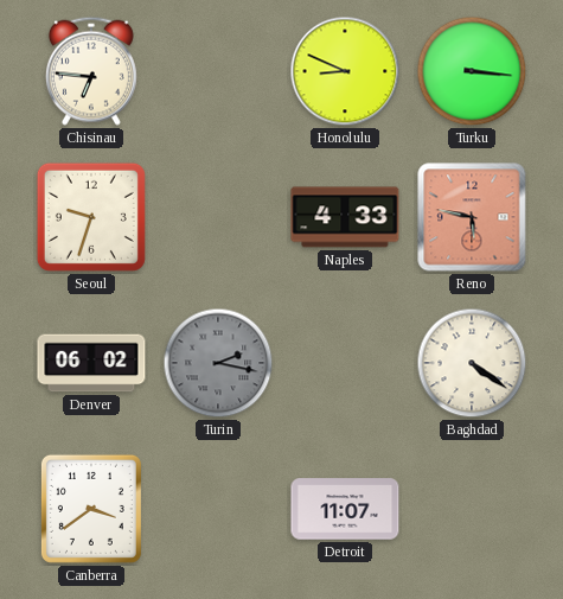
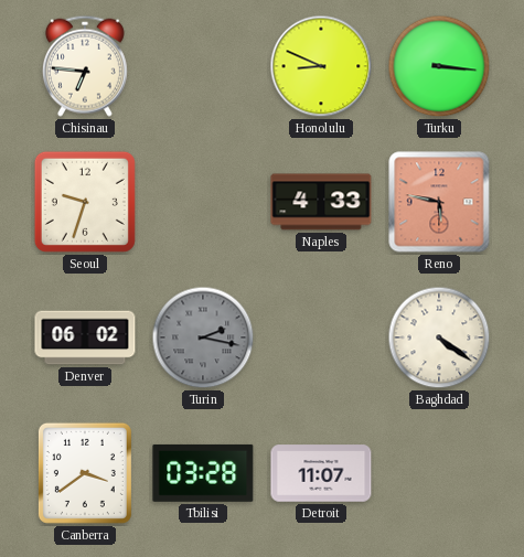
Tbilisi: none -> 03:28
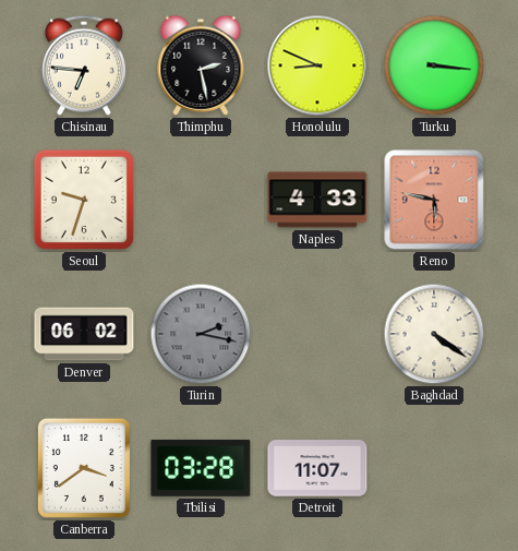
Thimphu: none -> 2:28
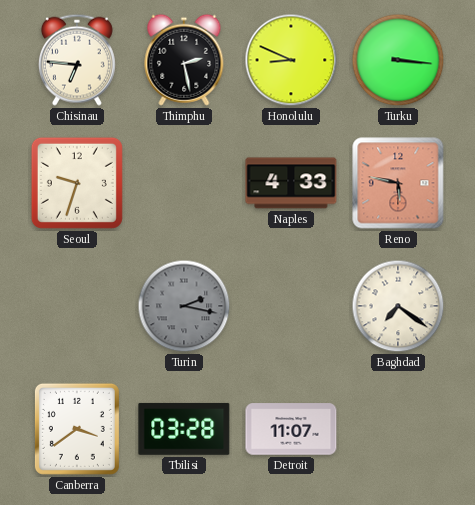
Denver: 06:02 -> none
Baghdad: 4:21 -> 7:21
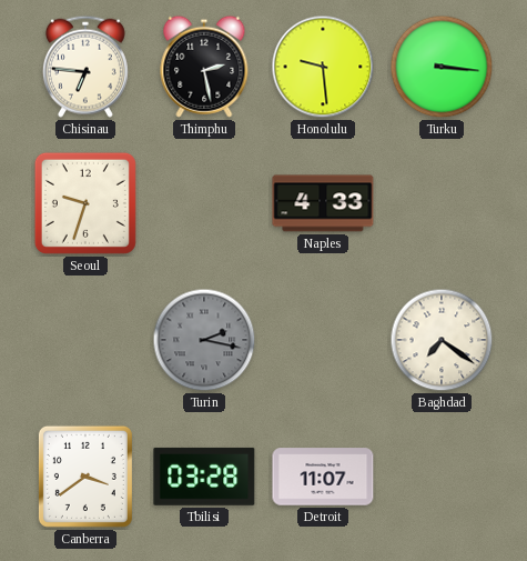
Honolulu: 8:49 -> 9:29
Reno: 5:47 -> none
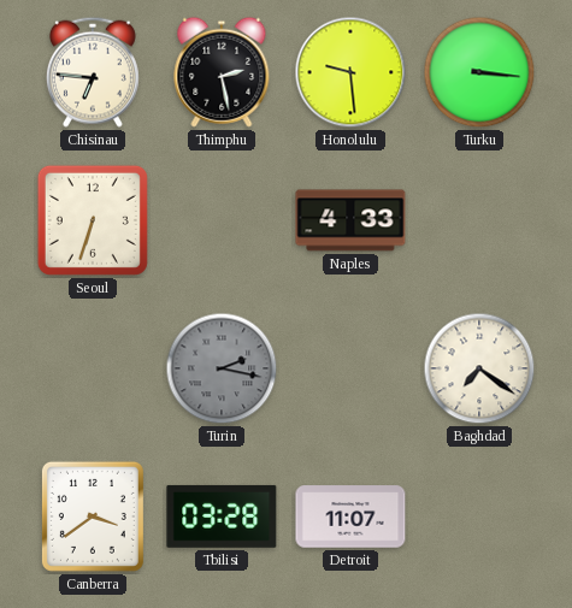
Seoul: 9:33 -> 6:33
